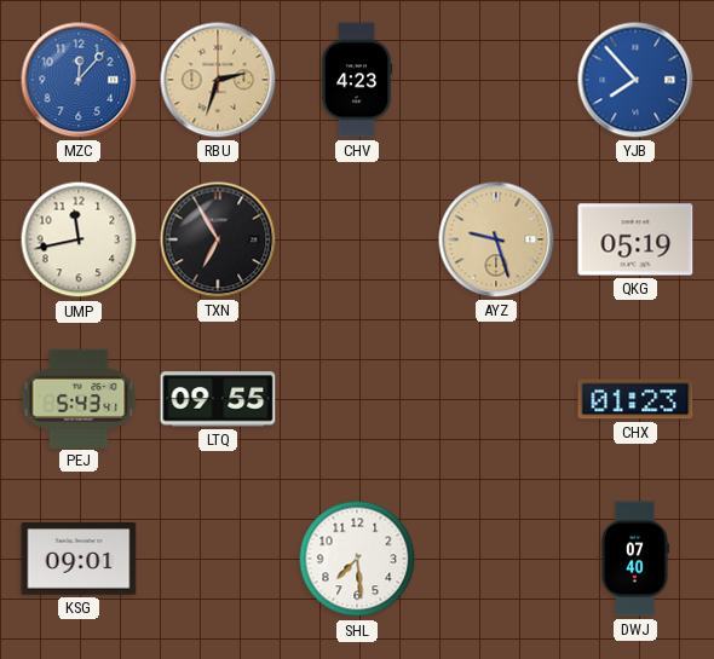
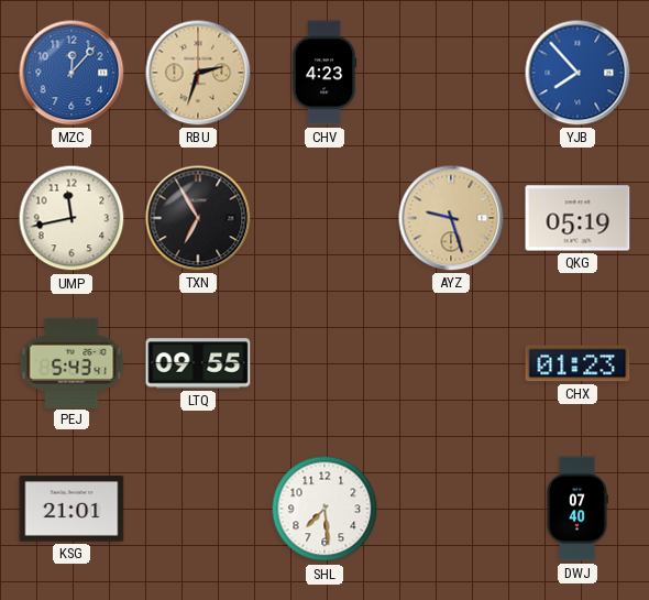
KSG: 09:01 -> 21:01
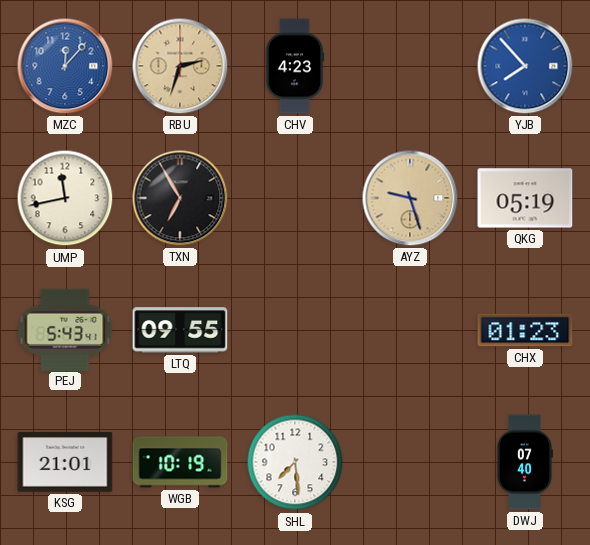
WGB: none -> 10:19
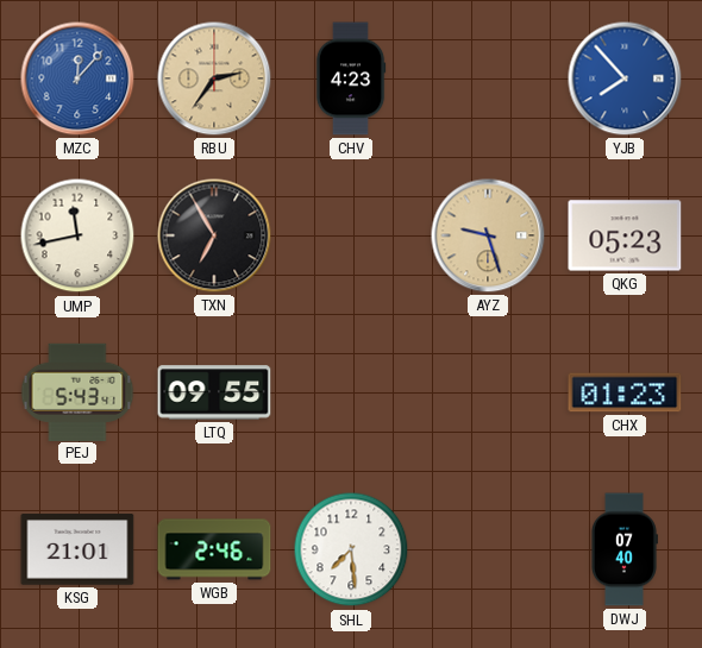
RBU: 2:33 -> 2:36
QKG: 05:19 -> 05:23
WGB: 10:19 -> 2:46
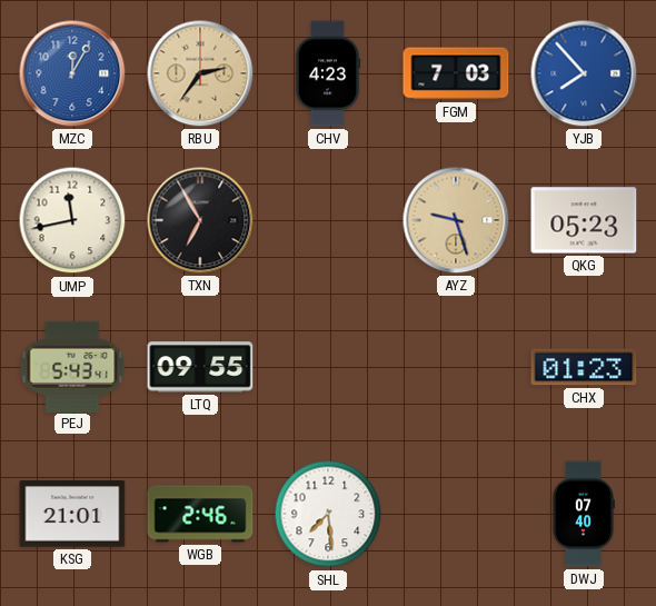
MZC: 12:07 -> 12:05
FGM: none -> 7:03
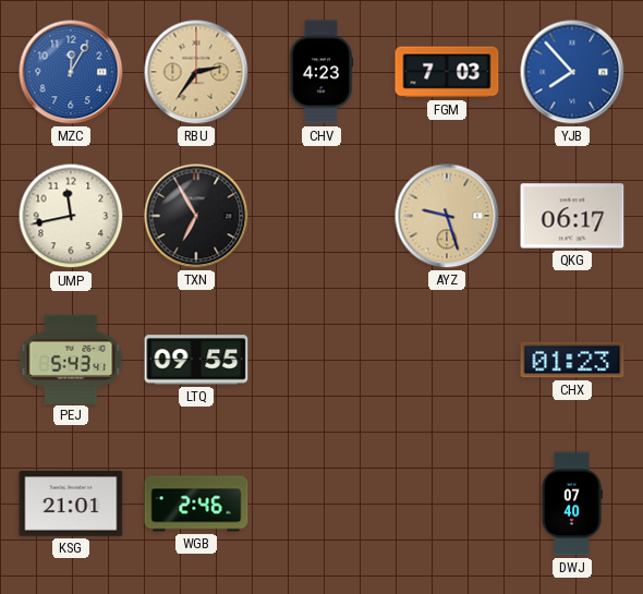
QKG: 05:23 -> 06:17
SHL: 7:29 -> none
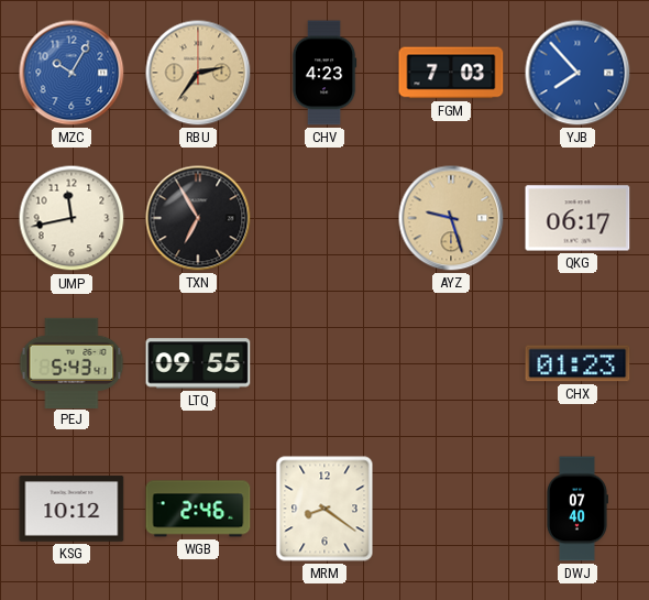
MZC: 12:05 -> 10:05
KSG: 21:01 -> 10:12
MRM: none -> 8:21
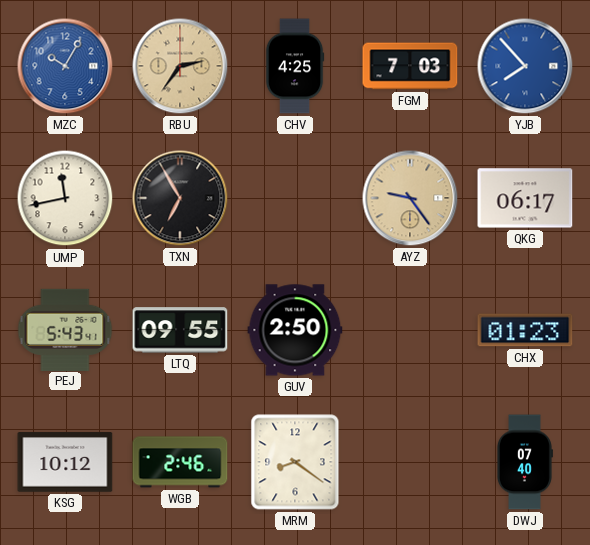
CHV: 4:23 -> 4:25
AYZ: 9:27 -> 9:24
GUV: none -> 2:50
